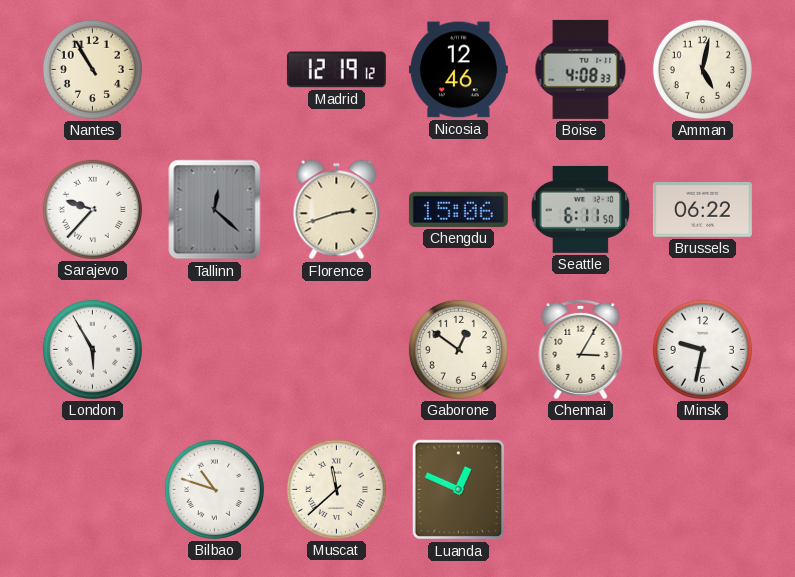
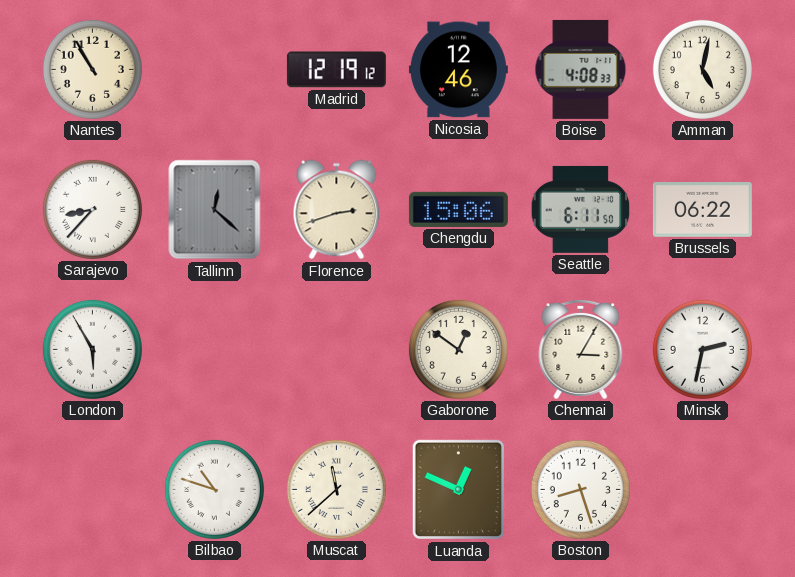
Sarajevo: 9:37 -> 8:37
Minsk: 9:32 -> 2:32
Boston: none -> 8:27
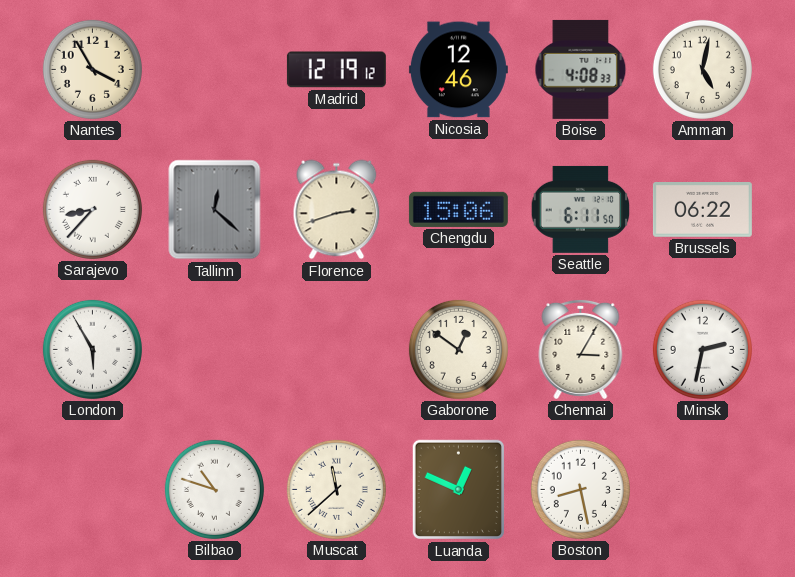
Nantes: 10:55 -> 3:55
Boston: 8:27 -> 8:28
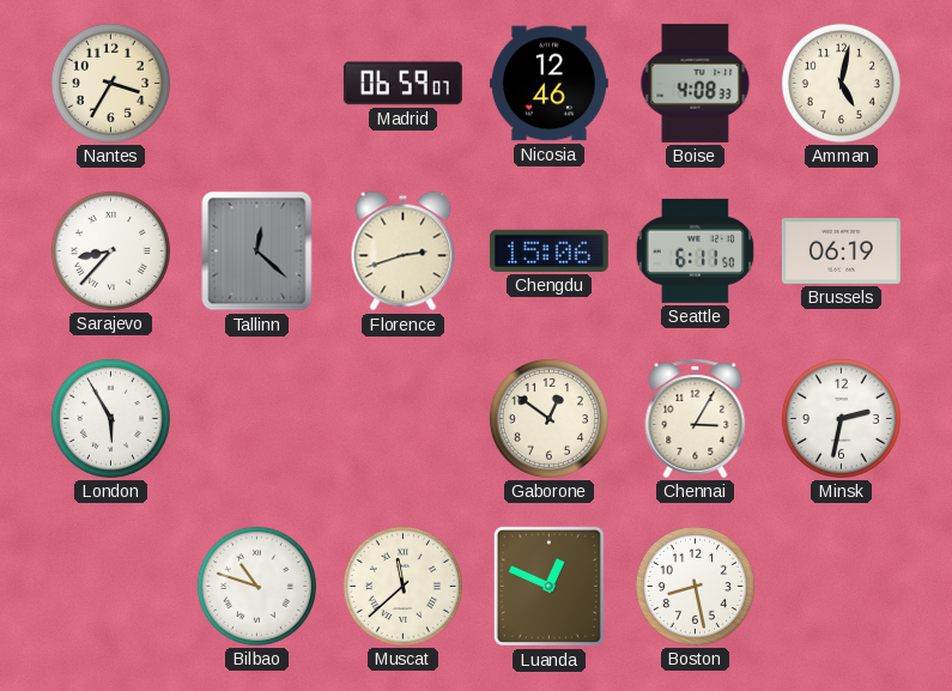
Nantes: 3:55 -> 3:35
Madrid: 12:19 -> 06:59
Brussels: 06:22 -> 06:19
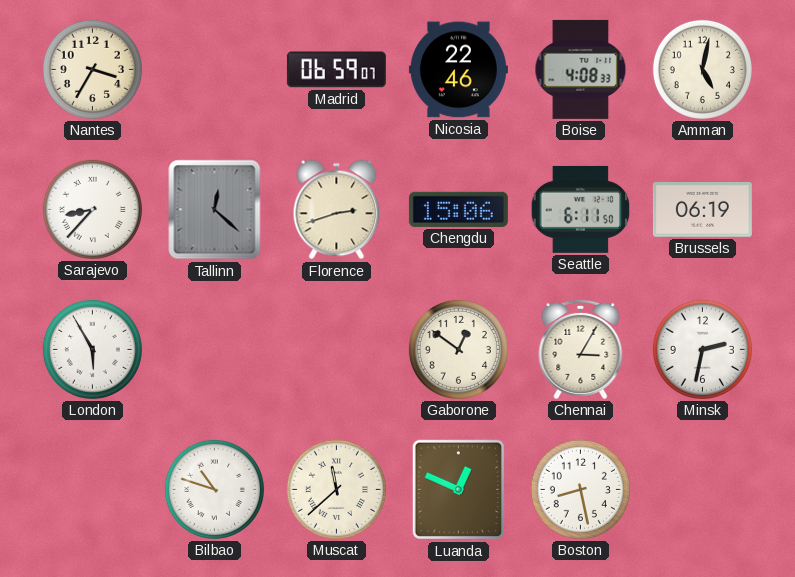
Nicosia: 12:46 -> 22:46
